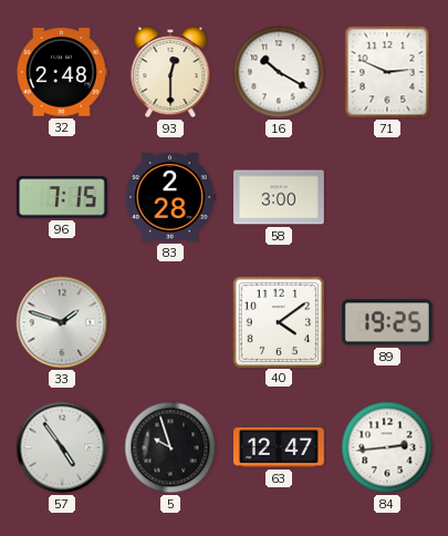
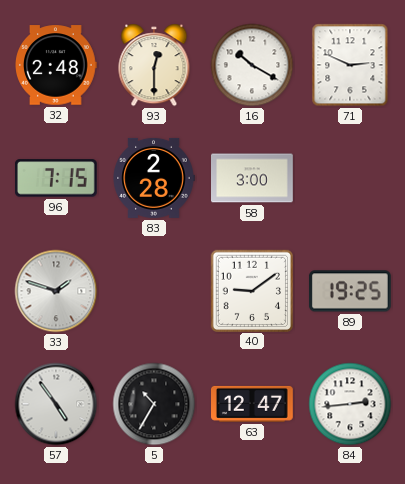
40: 4:09 -> 9:09
5: 9:57 -> 10:35
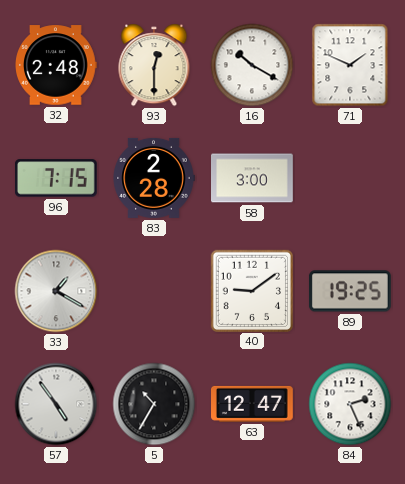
71: 2:49 -> 1:49
33: 1:48 -> 1:20
84: 2:44 -> 2:26
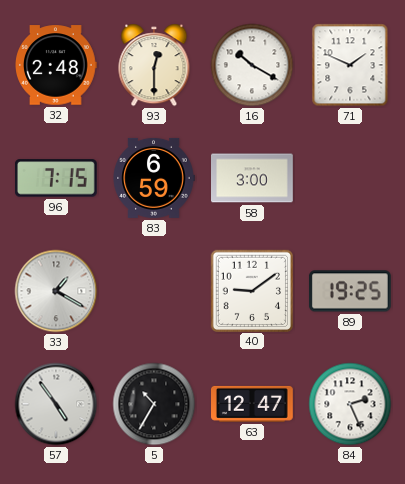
83: 2:28 -> 6:59
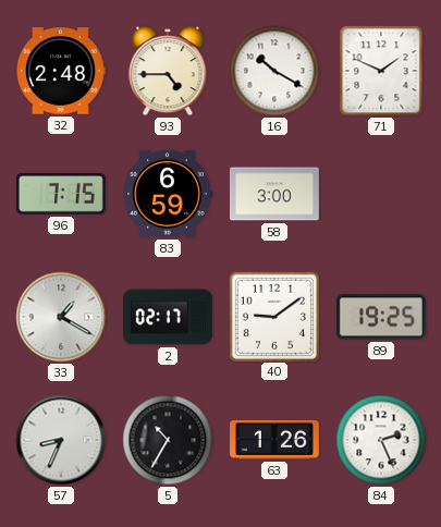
93: 12:30 -> 4:45
2: none -> 02:17
57: 4:54 -> 8:34
63: 12:47 -> 1:26
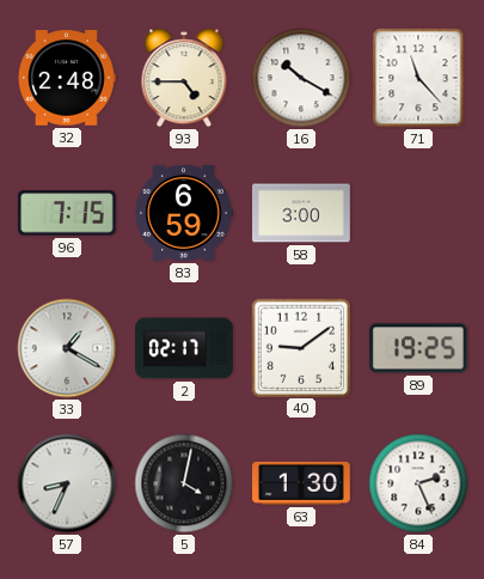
71: 1:49 -> 11:23
5: 10:35 -> 4:02
63: 1:26 -> 1:30
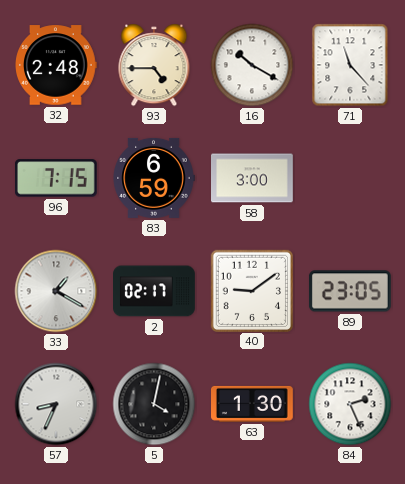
89: 19:25 -> 23:05
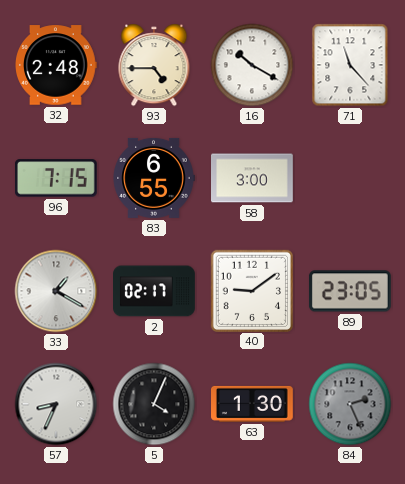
83: 6:59 -> 6:55
5: 4:02 -> 4:04
84 dial: white -> grey
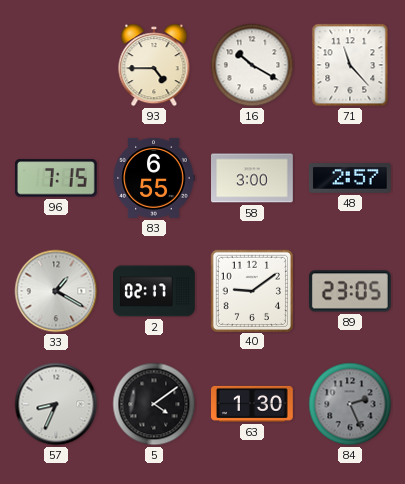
32: 2:48 -> none
48: none -> 2:57
5: 4:04 -> 4:09
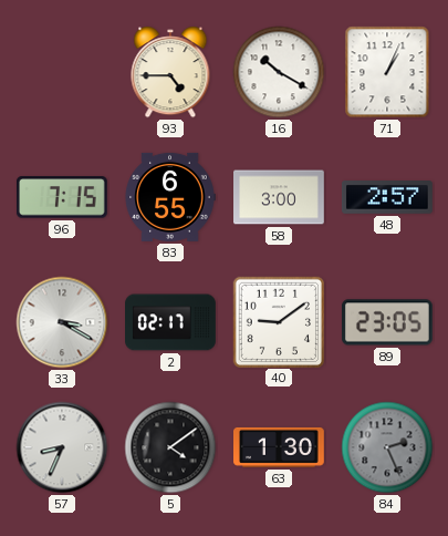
71: 11:23 -> 1:04
33: 1:20 -> 3:20
